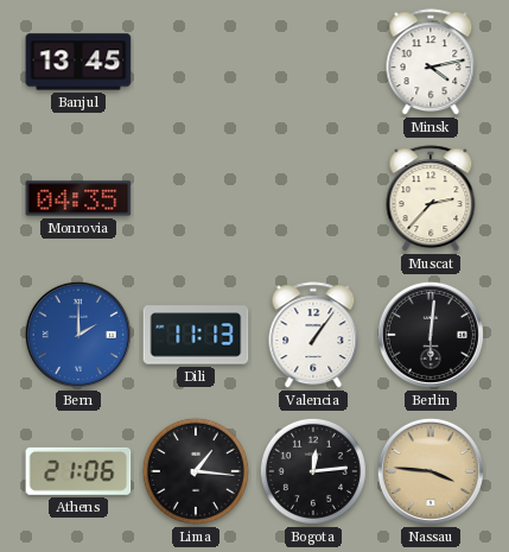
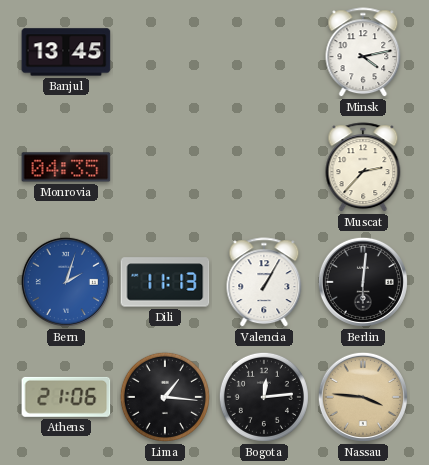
Bern: 2:00 -> 2:03
Valencia: 1:06 -> 1:05
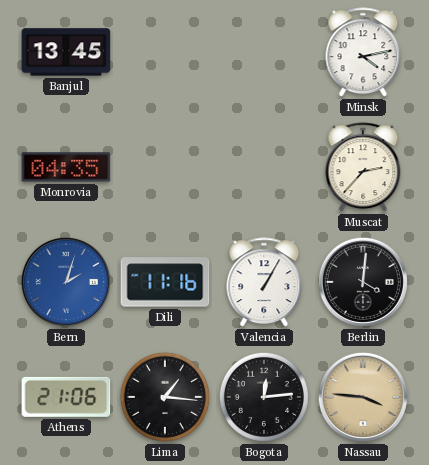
Dili: 11:13 -> 11:16
Berlin: 6:01 -> 4:01
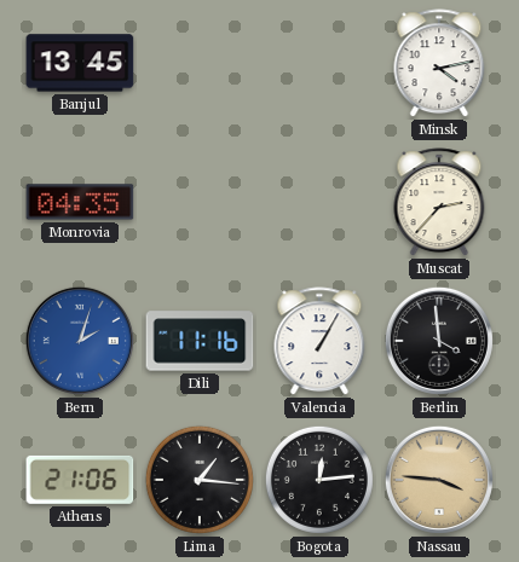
Berlin: 4:01 -> 3:59
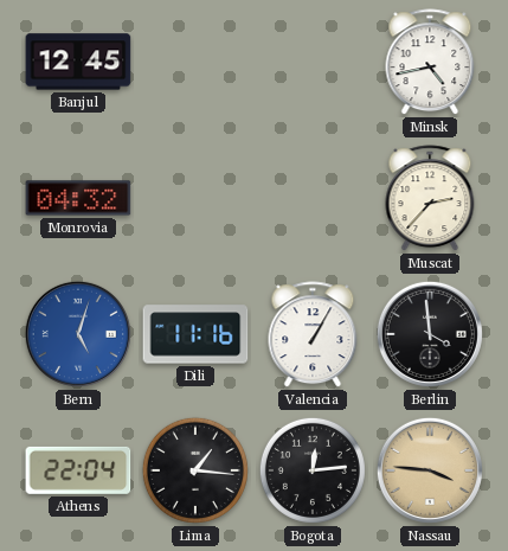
Banjul: 13:45 -> 12:45
Minsk: 4:13 -> 4:43
Monrovia: 04:35 -> 04:32
Bern: 2:03 -> 5:03
Athens: 21:06 -> 22:04
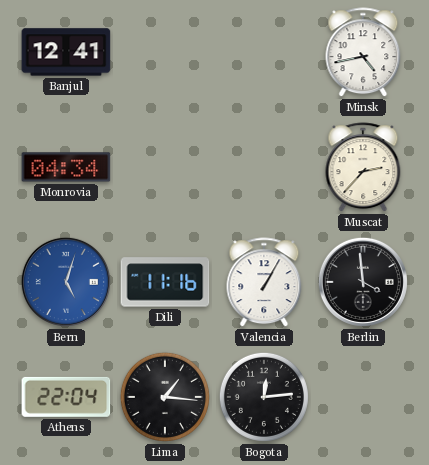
Banjul: 12:45 -> 12:41
Monrovia: 04:32 -> 04:34
Nassau: 3:46 -> none
